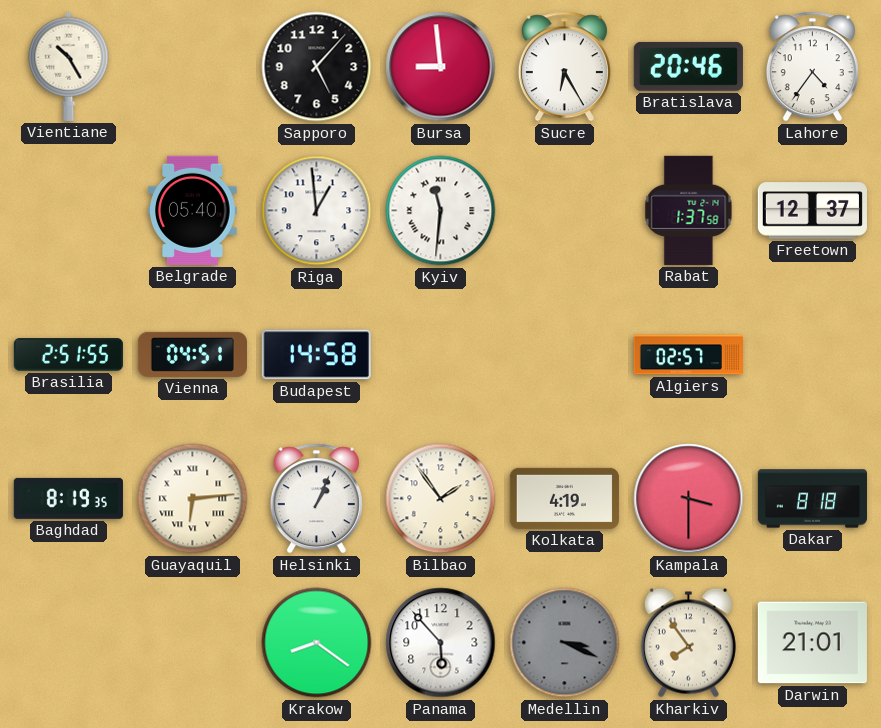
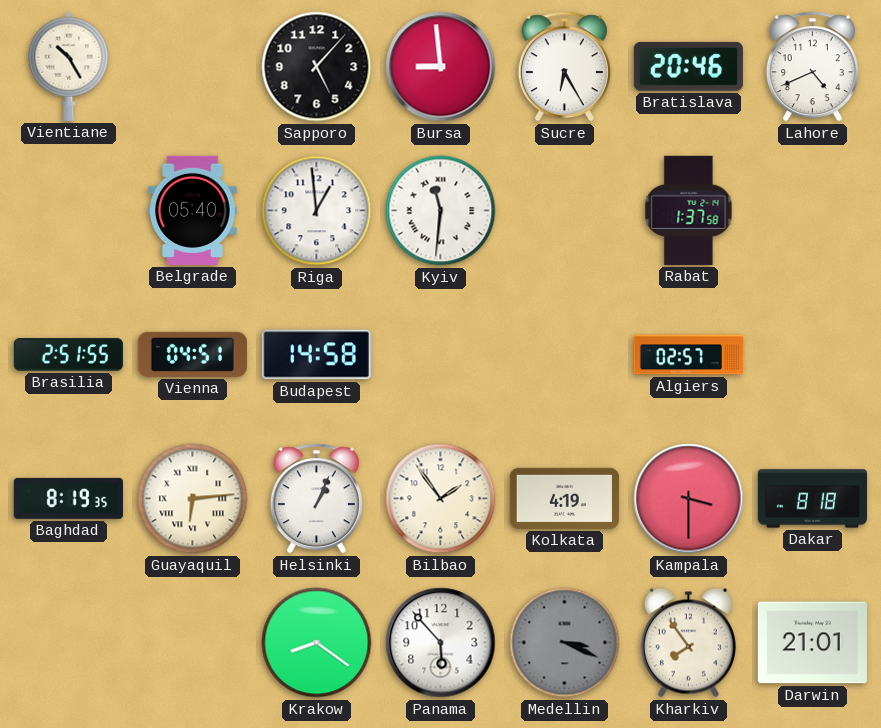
Lahore: 4:36 -> 4:41
Freetown: 12:37 -> none
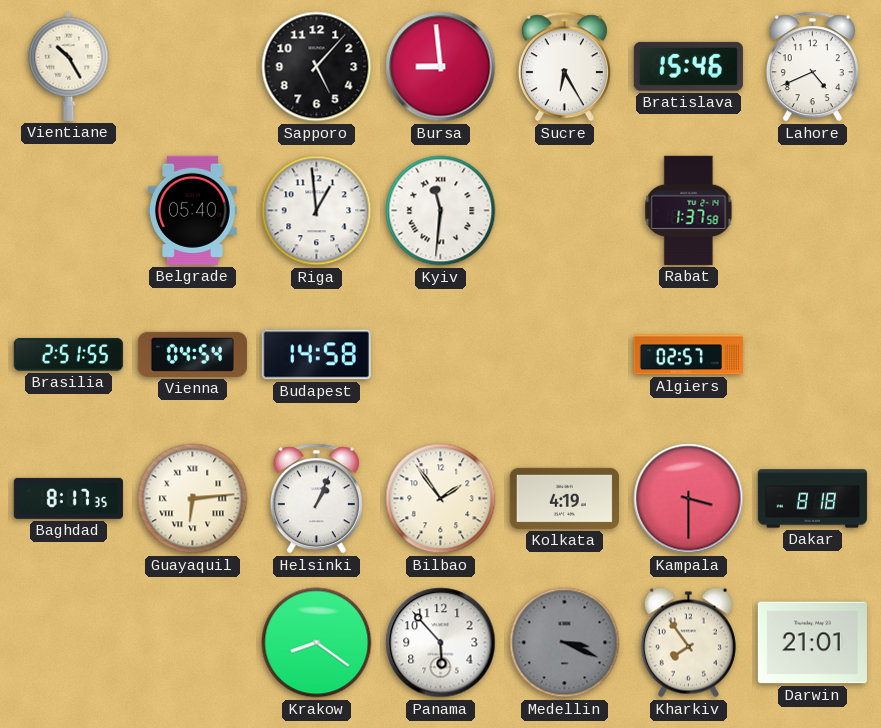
Bratislava: 20:46 -> 15:46
Vienna: 04:51 -> 04:54
Baghdad: 8:19 -> 8:17
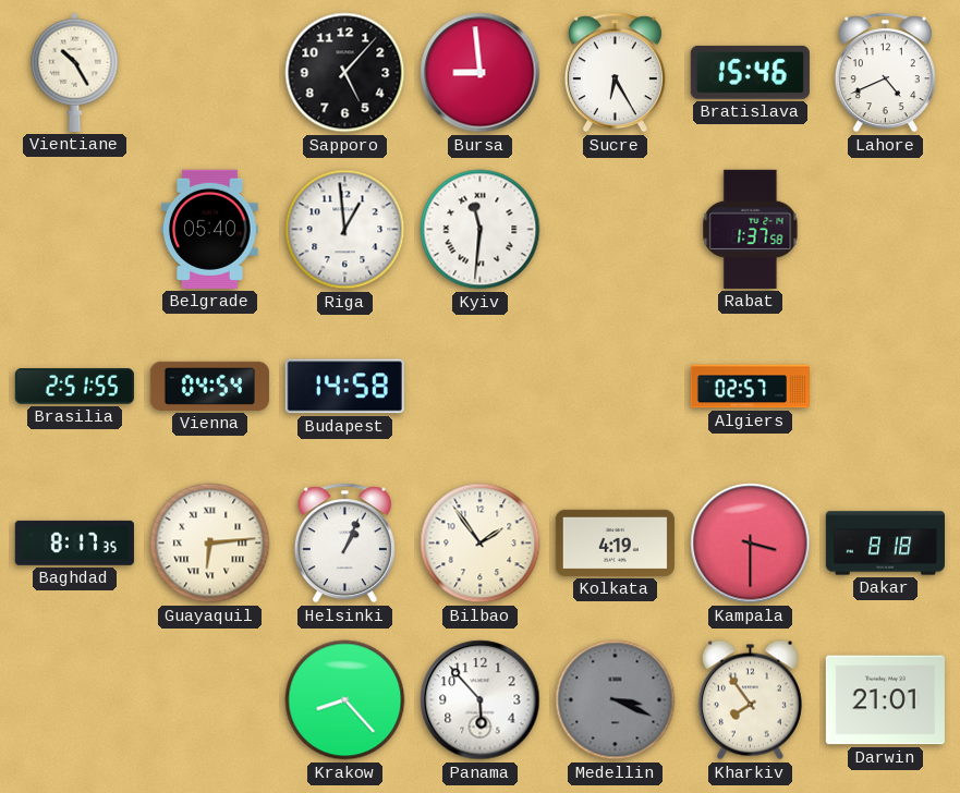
Krakow: 8:21 -> 8:23
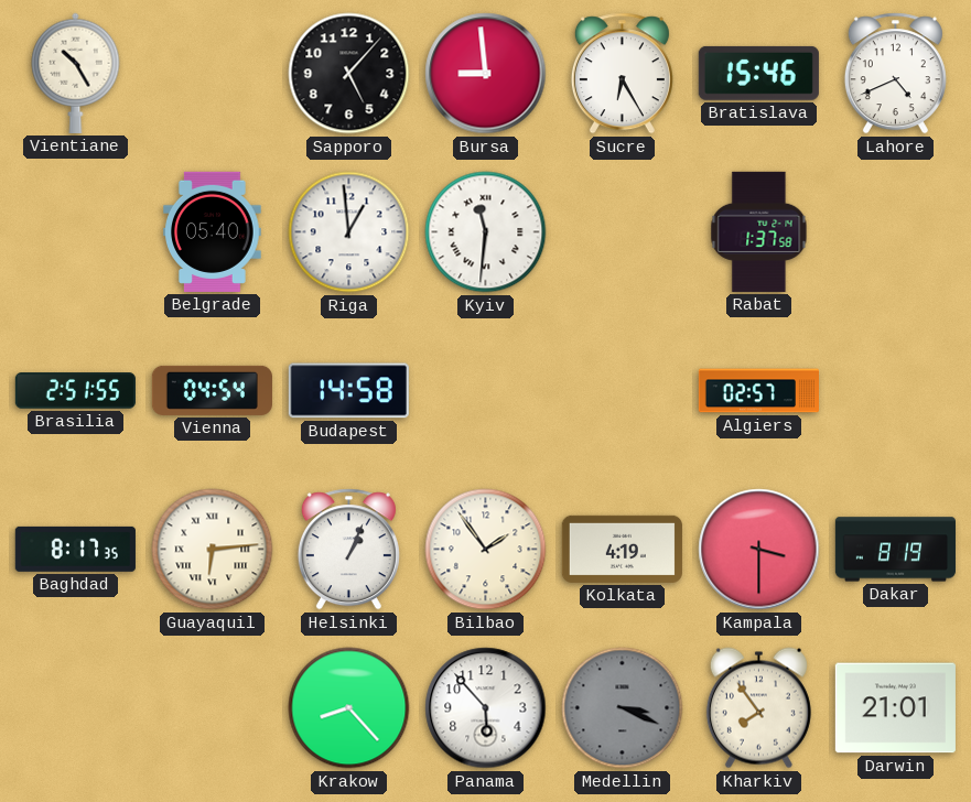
Dakar: 8:18 -> 8:19
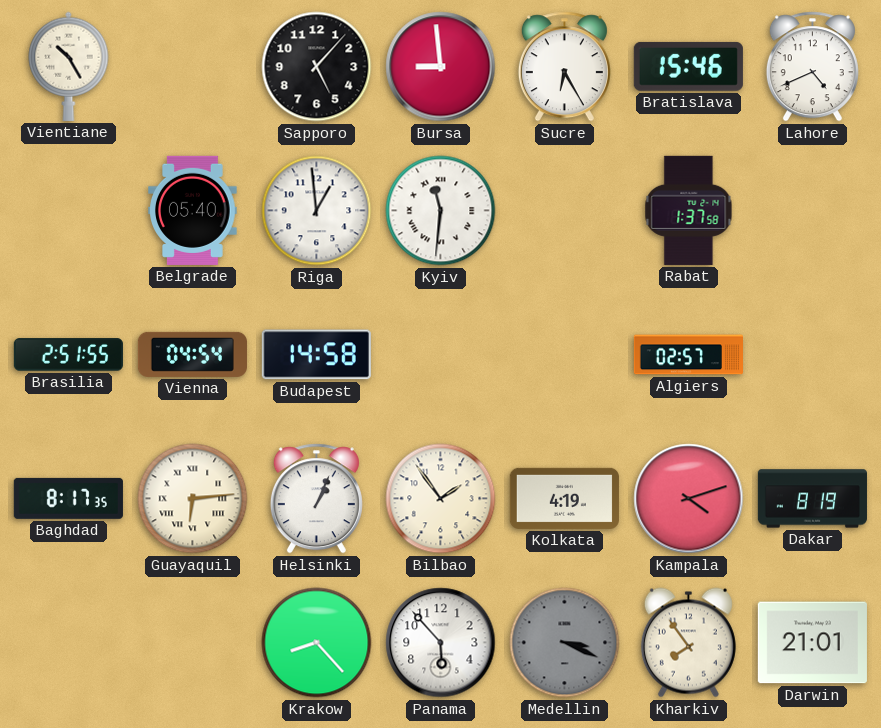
Kampala: 3:30 -> 4:12
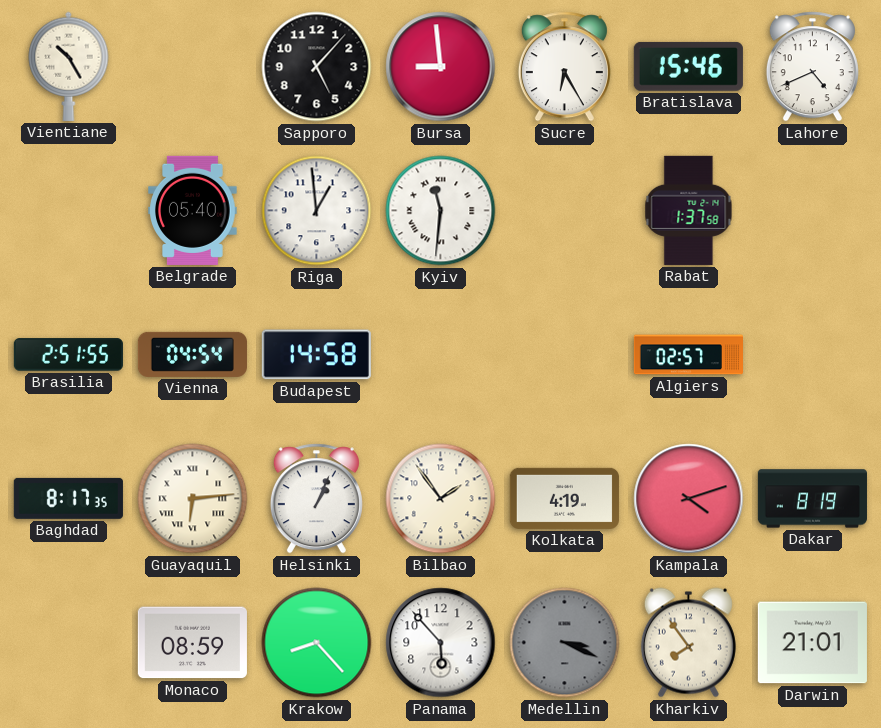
Monaco: none -> 08:59
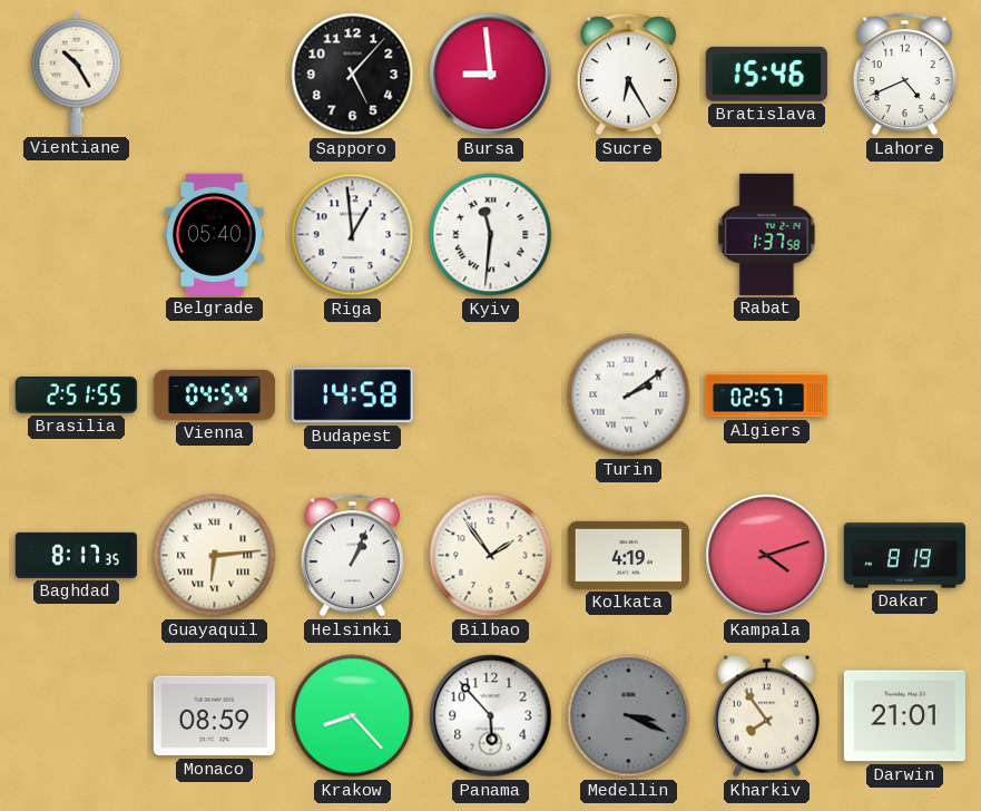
Turin: none -> 2:09
